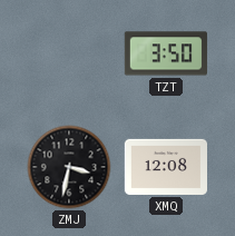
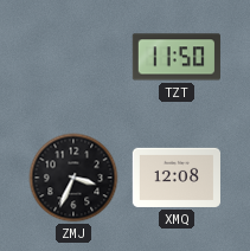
TZT: 3:50 -> 11:50
ZMJ: 3:32 -> 3:34
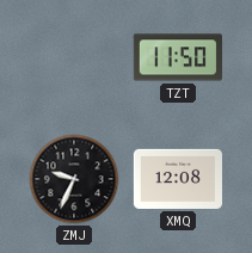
ZMJ: 3:34 -> 9:34
